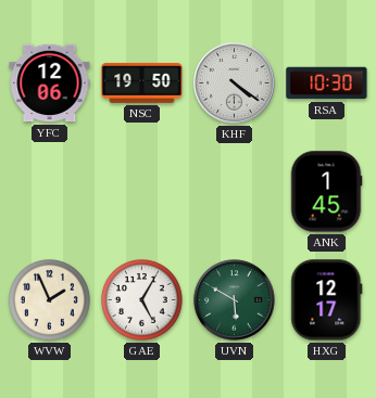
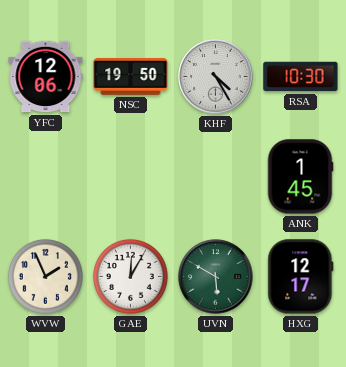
KHF: 4:21 -> 4:25
GAE: 5:05 -> 12:05
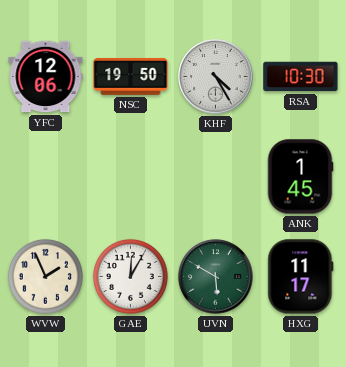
HXG: 12:17 -> 11:17
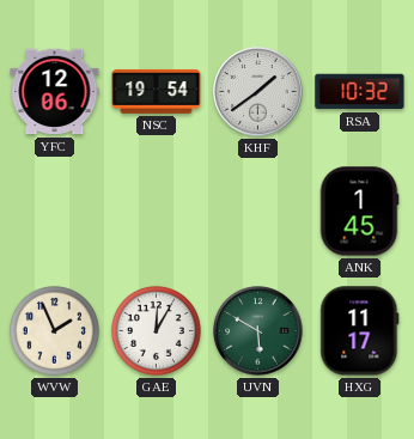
NSC: 19:50 -> 19:54
KHF: 4:25 -> 1:39
RSA: 10:30 -> 10:32
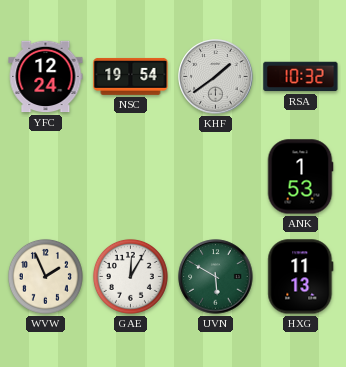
YFC: 12:06 -> 12:24
ANK: 1:45 -> 1:53
HXG: 11:17 -> 11:13
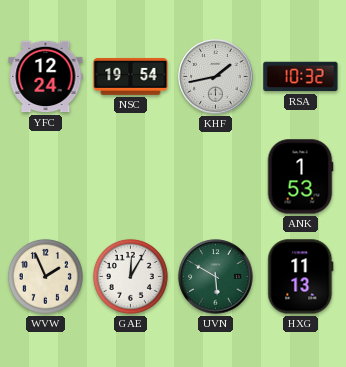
KHF: 1:39 -> 1:43
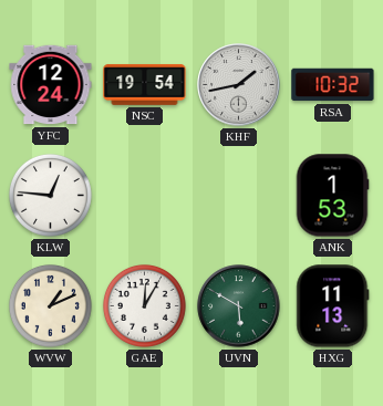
KLW: none -> 12:46
WVW: 1:56 -> 1:11
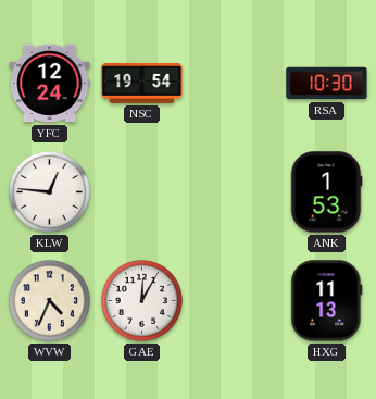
KHF: 1:43 -> none
RSA: 10:32 -> 10:30
WVW: 1:11 -> 4:34
UVN: 5:50 -> none
